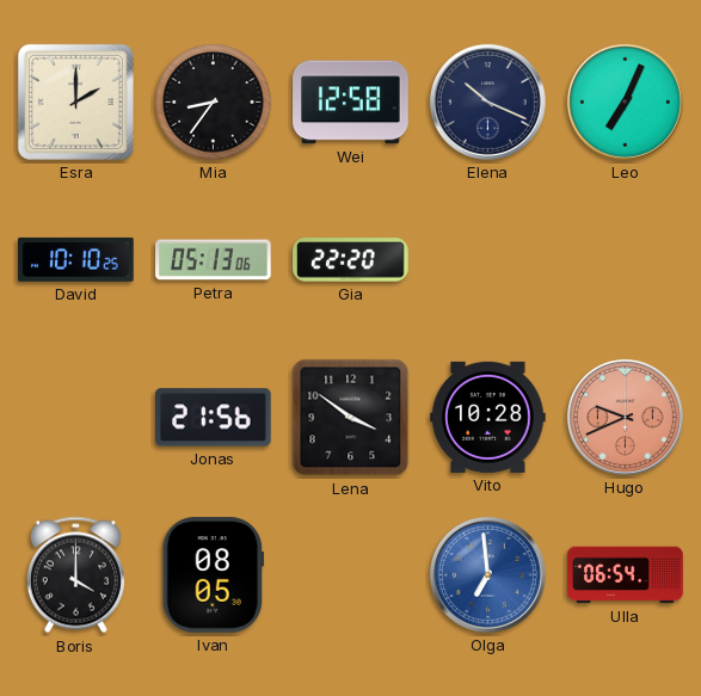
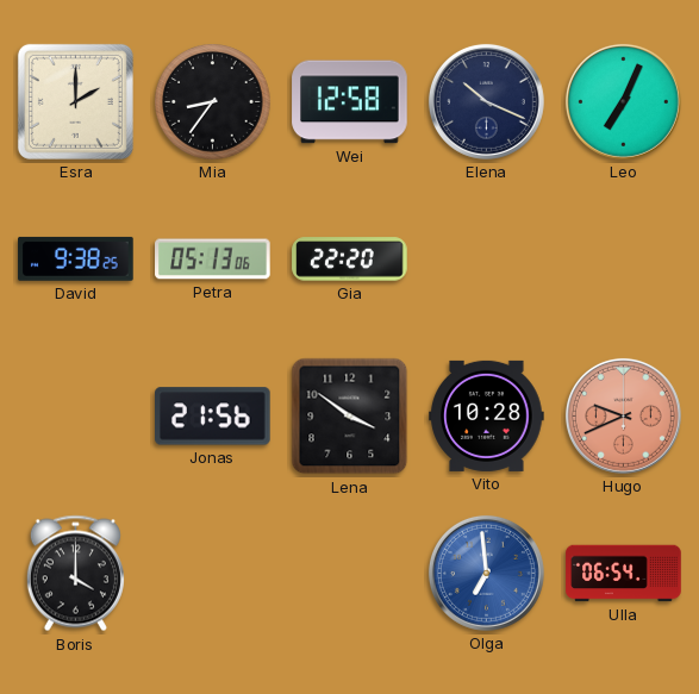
David: 10:10 -> 9:38
Ivan: 08:05 -> none
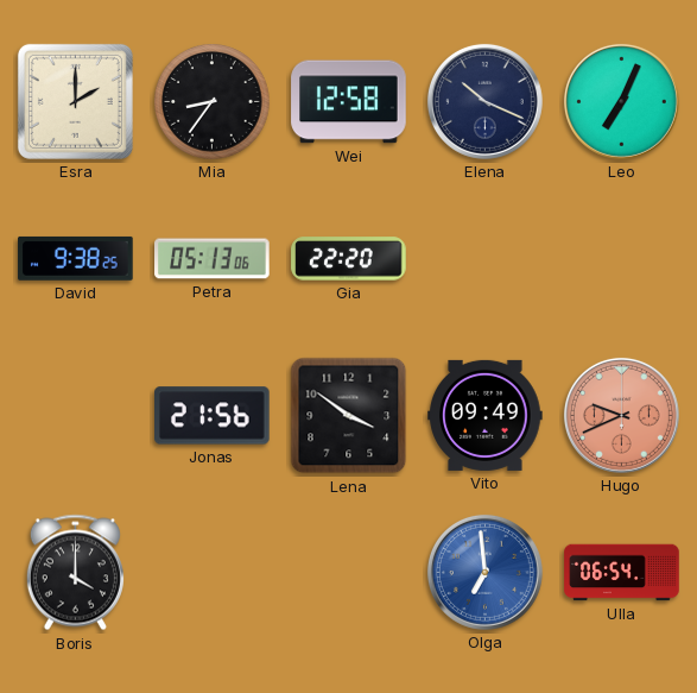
Vito: 10:28 -> 09:49
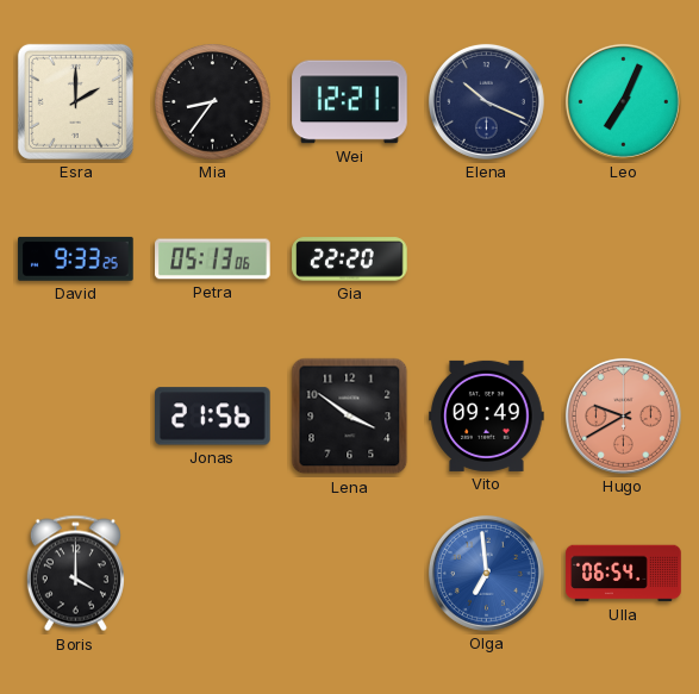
Wei: 12:58 -> 12:21
David: 9:38 -> 9:33
Hugo: 9:41 -> 9:40
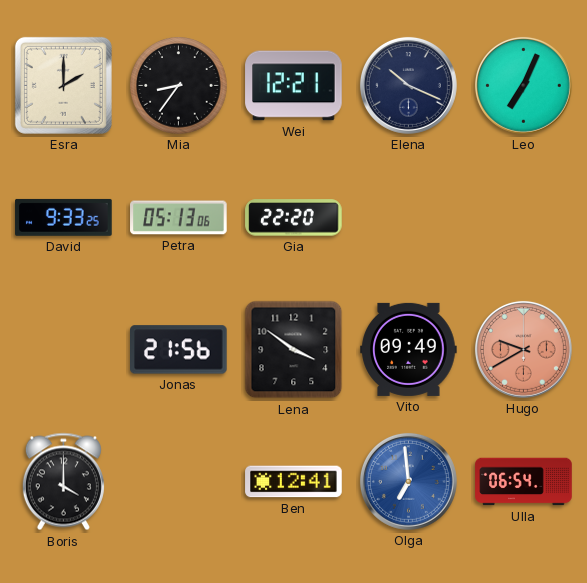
Ben: none -> 12:41
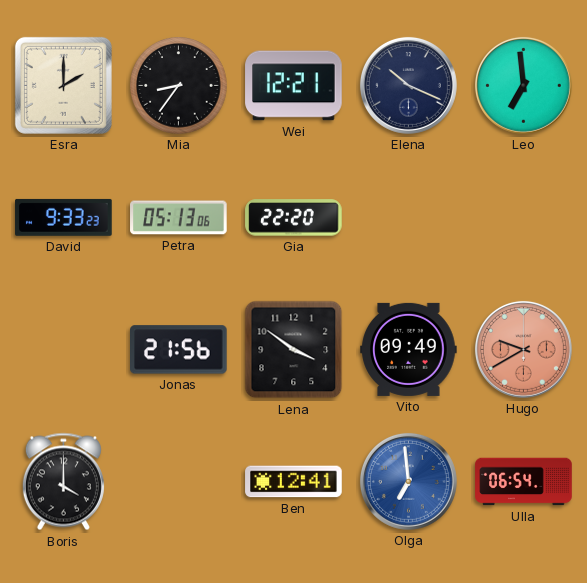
Leo: 7:04 -> 6:59
David: 9:33:25 -> 9:33:23
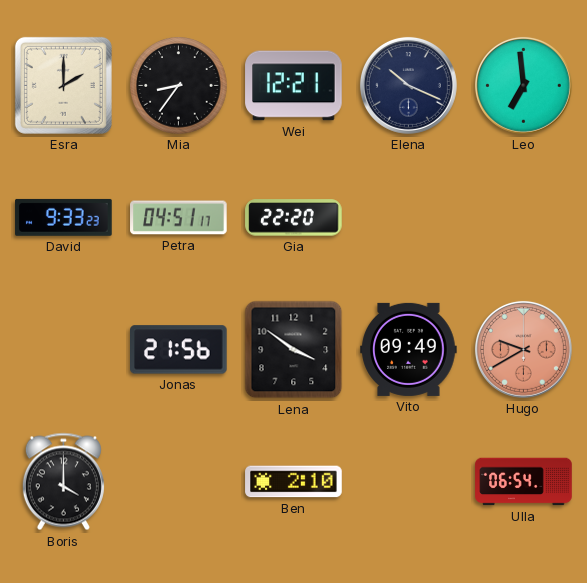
Petra: 05:13 -> 04:51
Ben: 12:41 -> 2:10
Olga: 6:59 -> none
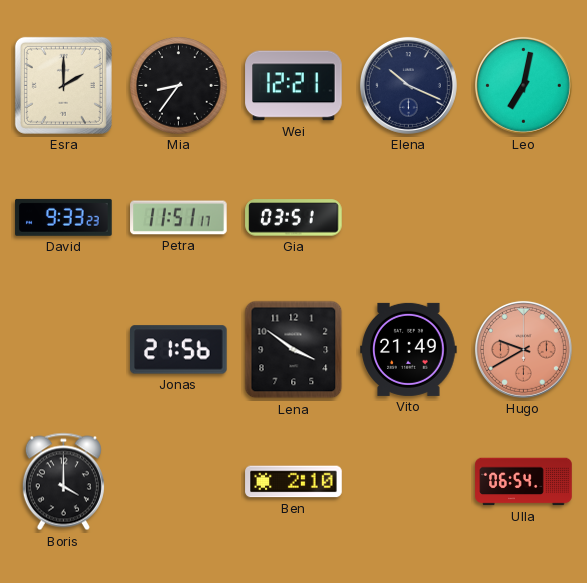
Leo: 6:59 -> 7:02
Petra: 04:51 -> 11:51
Gia: 22:20 -> 03:51
Vito: 09:49 -> 21:49
